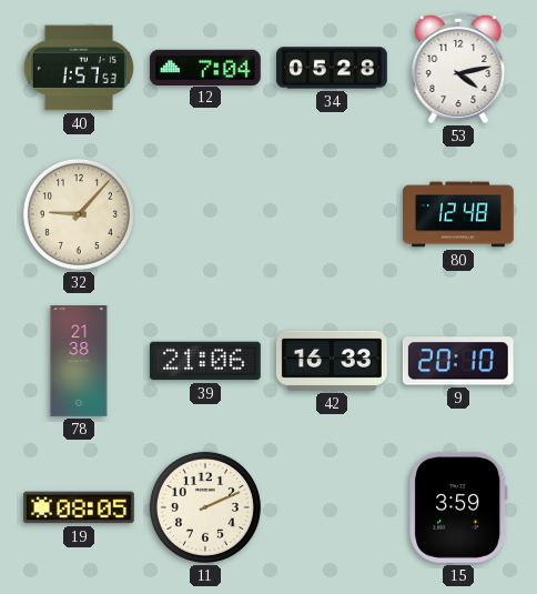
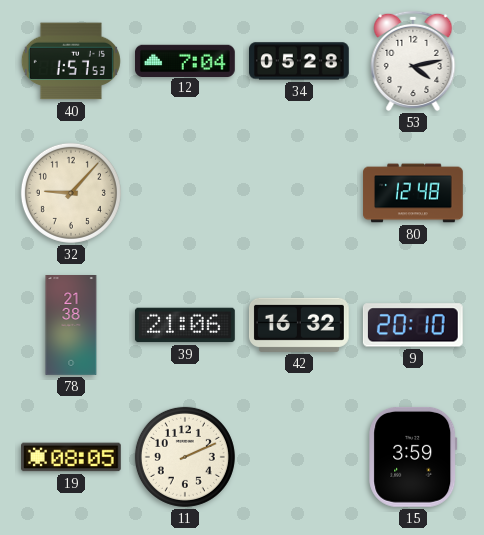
42: 16:33 -> 16:32
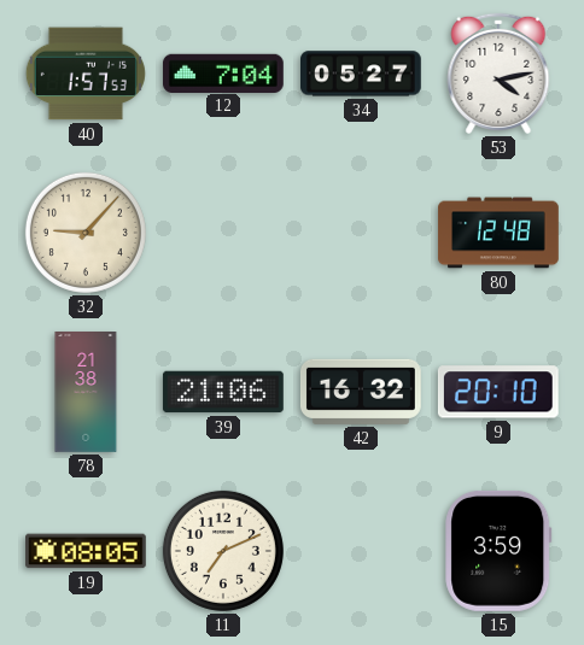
34: 05:28 -> 05:27
11: 2:11 -> 7:11
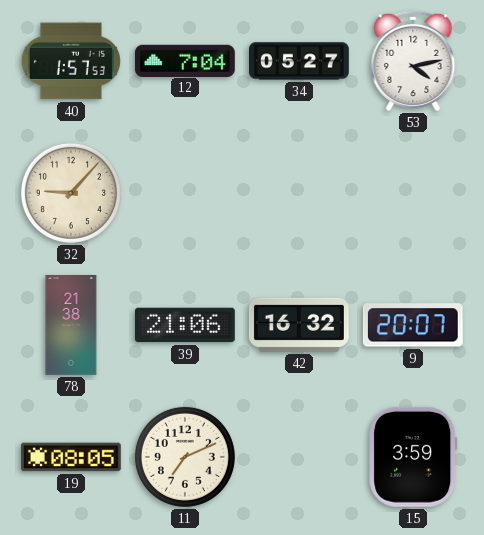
80: 12:48 -> none
9: 20:10 -> 20:07
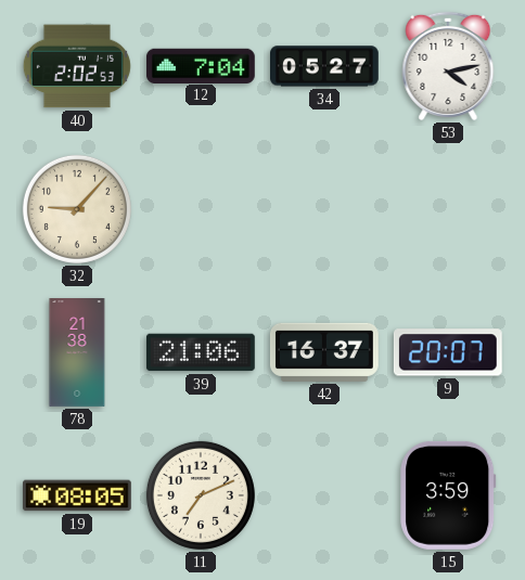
40: 1:57 -> 2:02
42: 16:32 -> 16:37
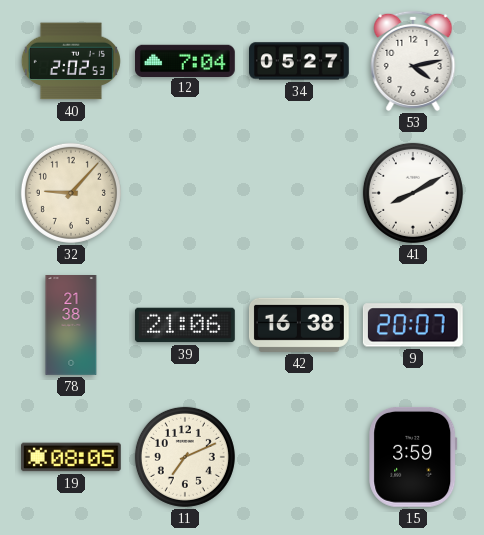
41: none -> 8:10
42: 16:37 -> 16:38
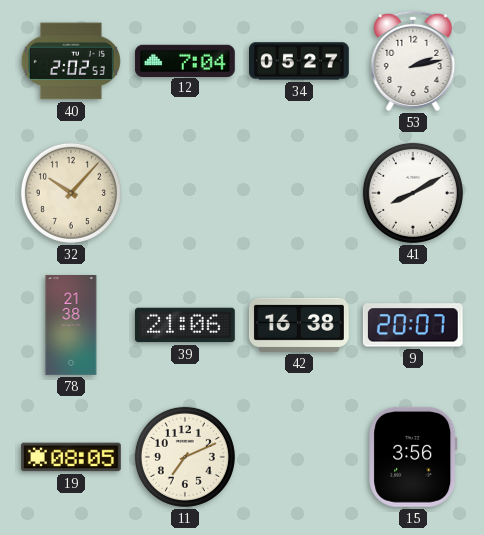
53: 4:13 -> 2:13
32: 9:07 -> 10:07
15: 3:59 -> 3:56
